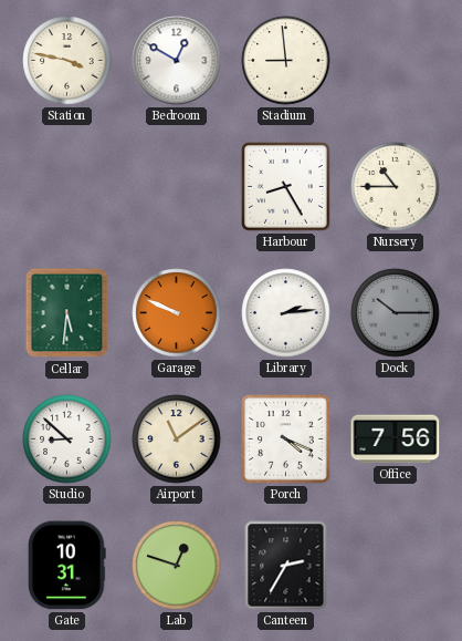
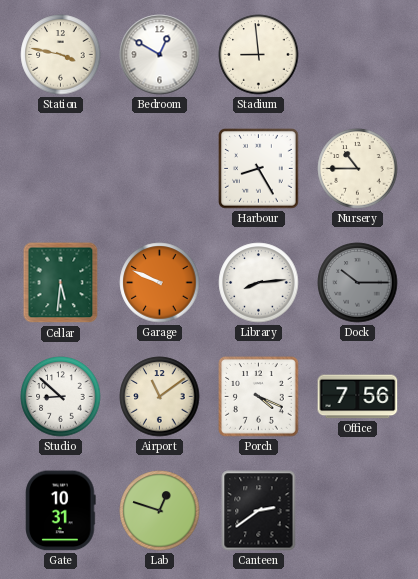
Library: 2:14 -> 8:14
Canteen: 2:35 -> 2:39
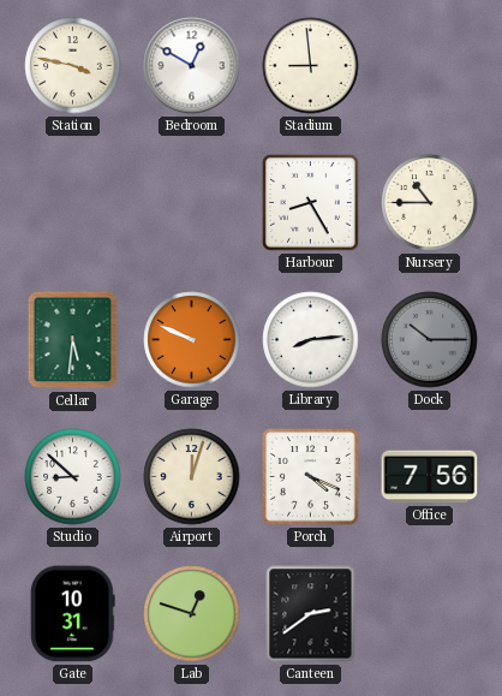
Airport: 11:09 -> 12:03
